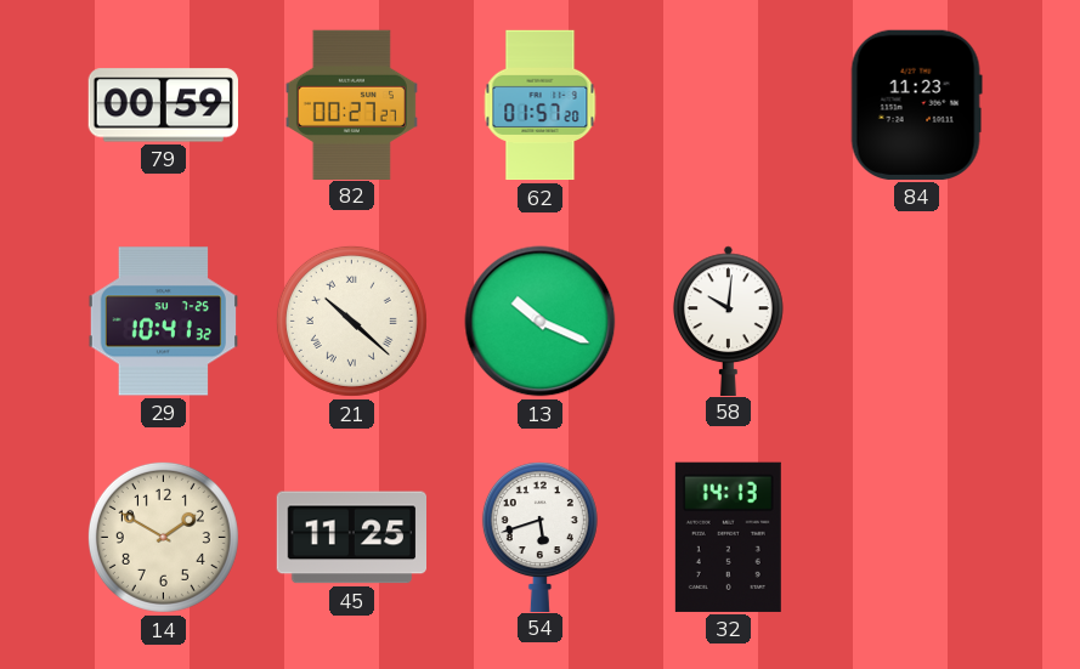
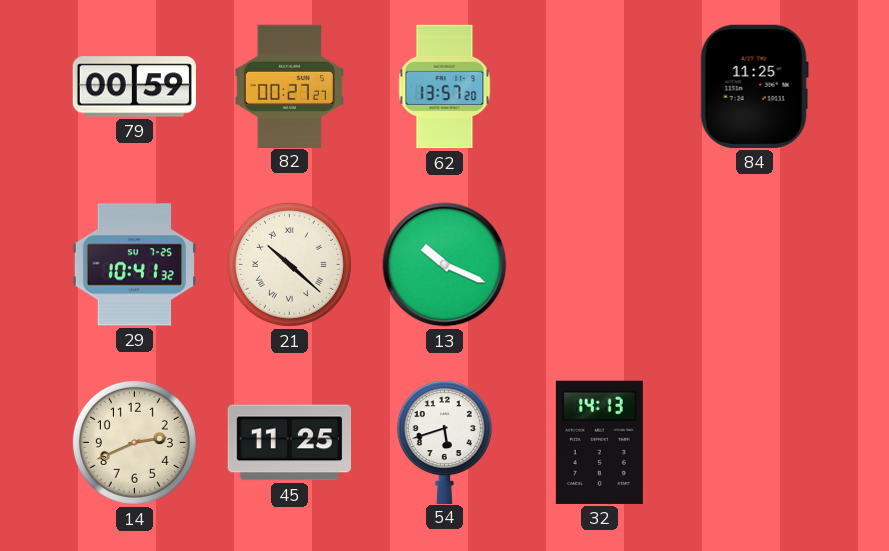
62: 01:57 -> 13:57
84: 11:23 -> 11:25
58: 10:01 -> none
14: 1:50 -> 2:41
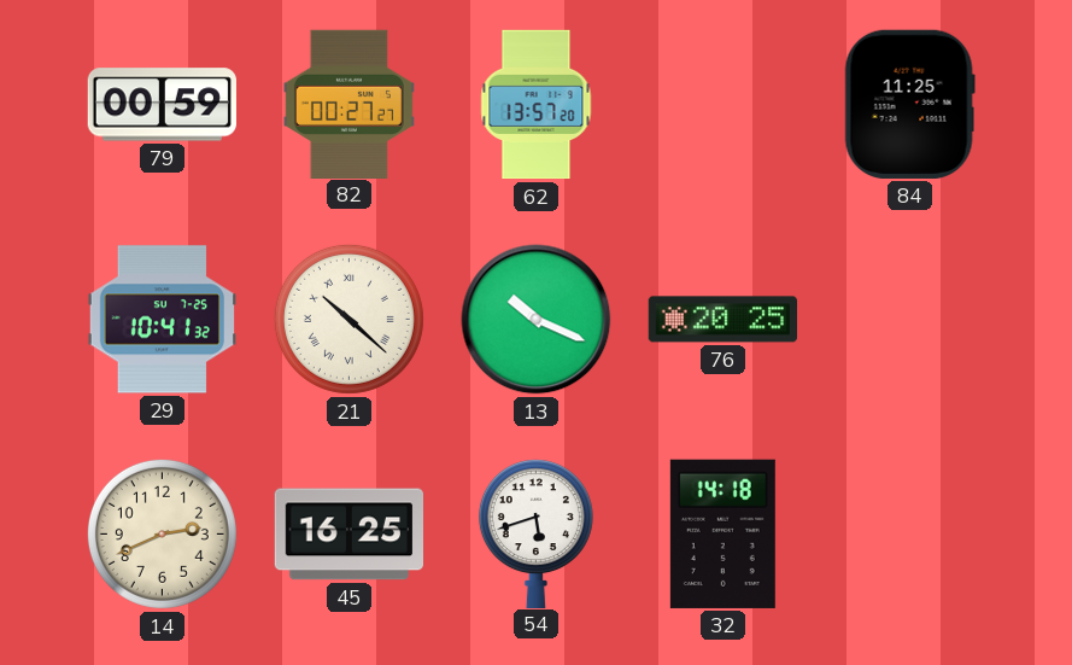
76: none -> 20:25
45: 11:25 -> 16:25
32: 14:13 -> 14:18
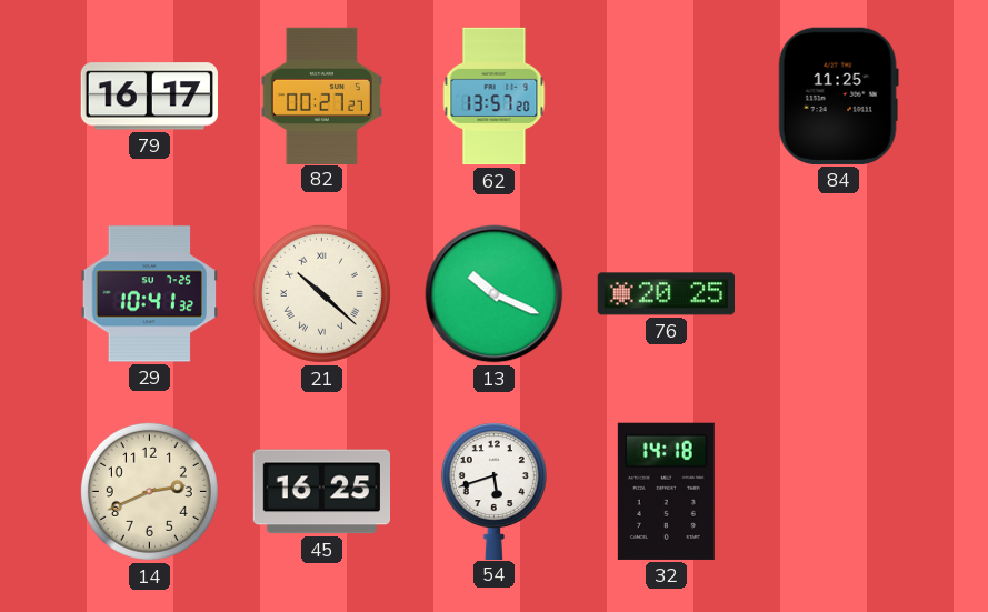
79: 00:59 -> 16:17
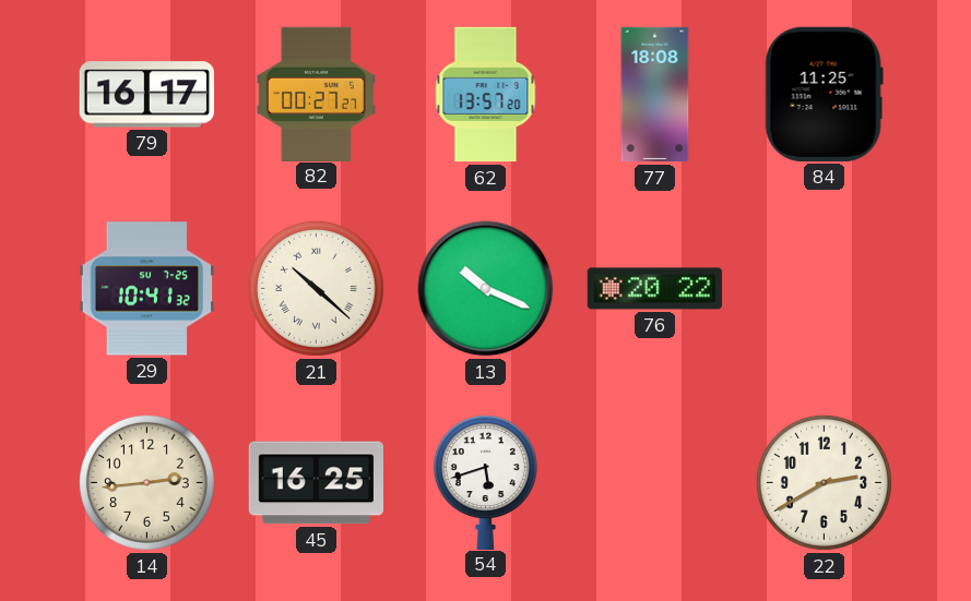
77: none -> 18:08
76: 20:25 -> 20:22
14: 2:41 -> 2:44
32: 14:18 -> none
22: none -> 2:40
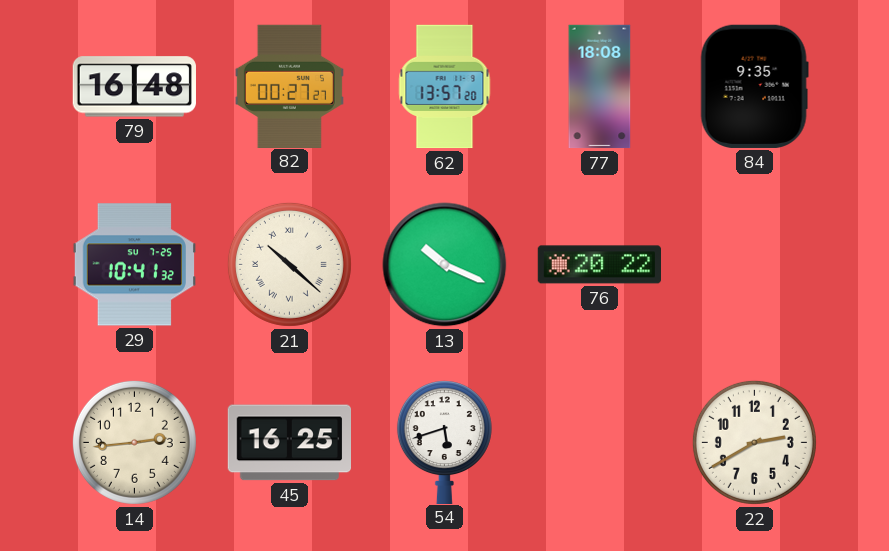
79: 16:17 -> 16:48
84: 11:25 -> 9:35
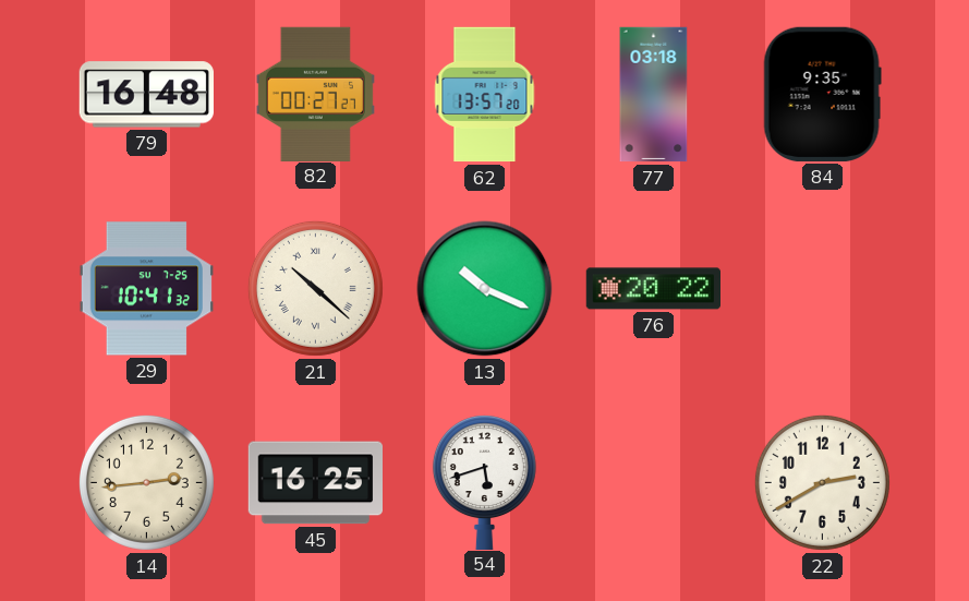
77: 18:08 -> 03:18
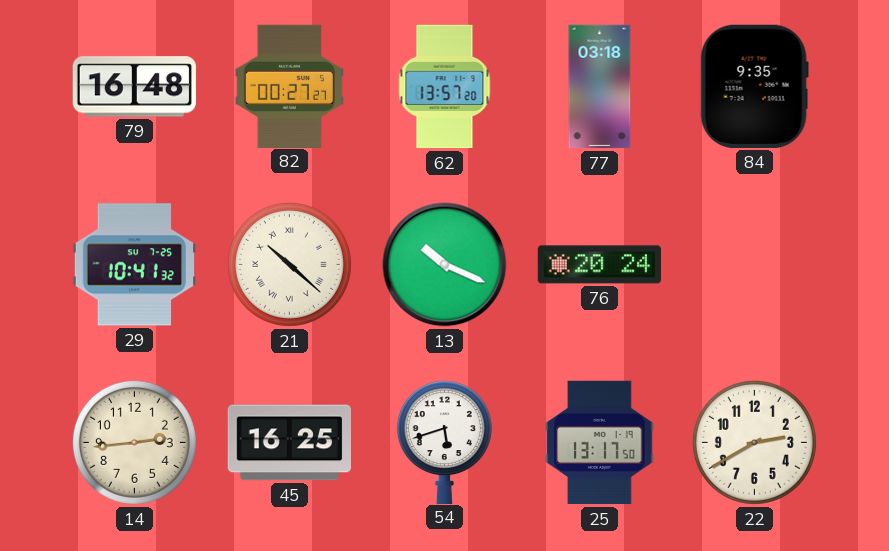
76: 20:22 -> 20:24
25: none -> 13:17
